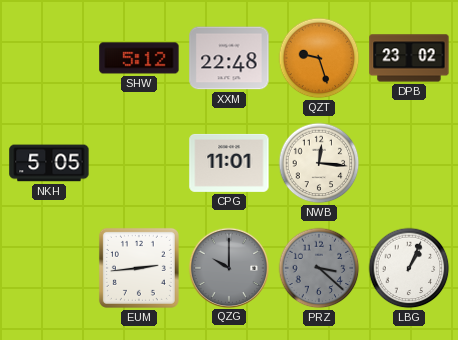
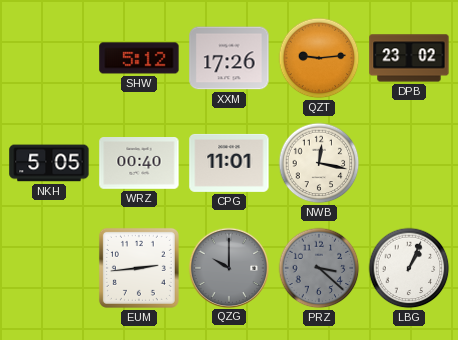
XXM: 22:48 -> 17:26
QZT: 9:27 -> 9:14
WRZ: none -> 00:40
NWB: 12:16 -> 12:17
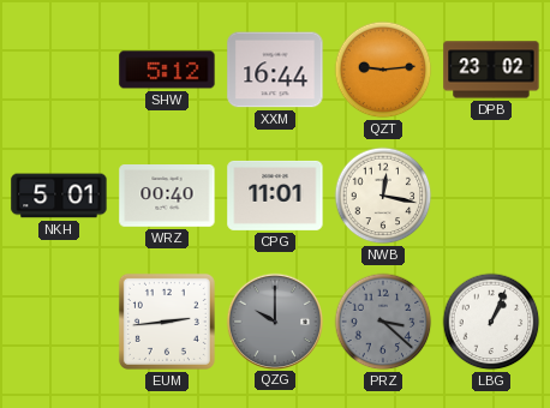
XXM: 17:26 -> 16:44
NKH: 5:05 -> 5:01
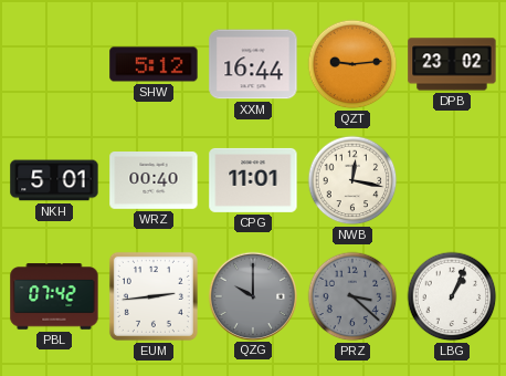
PBL: none -> 07:42
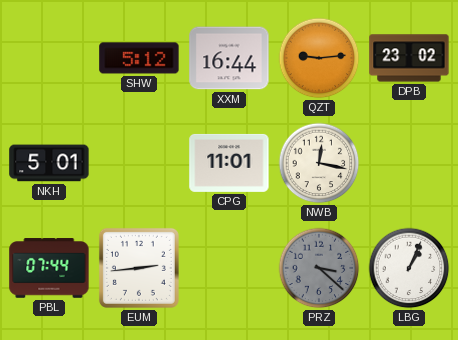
WRZ: 00:40 -> none
PBL: 07:42 -> 07:44
QZG: 10:00 -> none
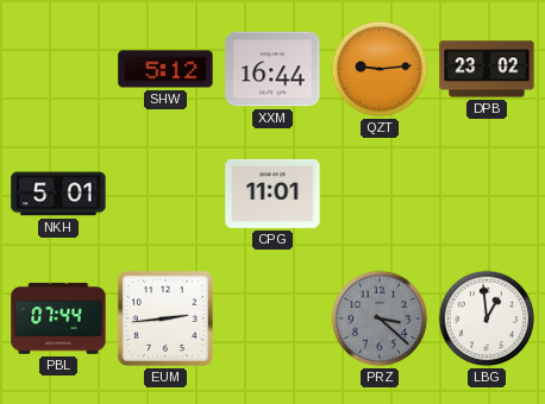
NWB: 12:17 -> none
LBG: 1:04 -> 12:59
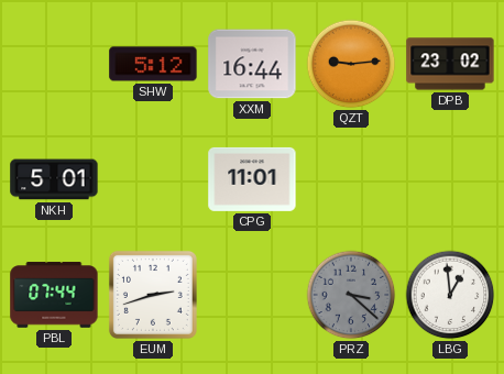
EUM: 2:44 -> 2:42
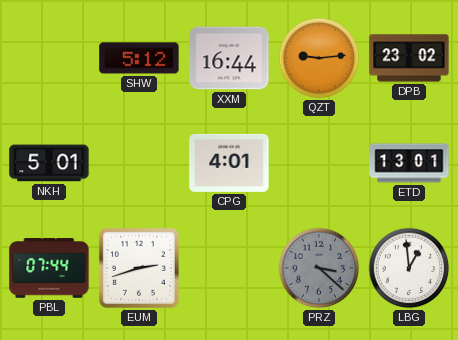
CPG: 11:01 -> 4:01
ETD: none -> 13:01
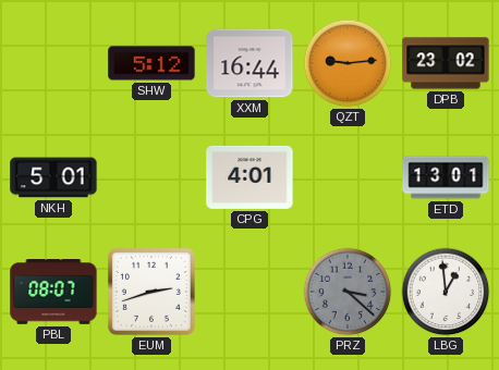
PBL: 07:44 -> 08:07
